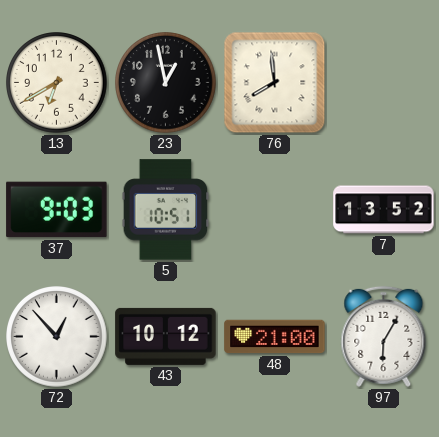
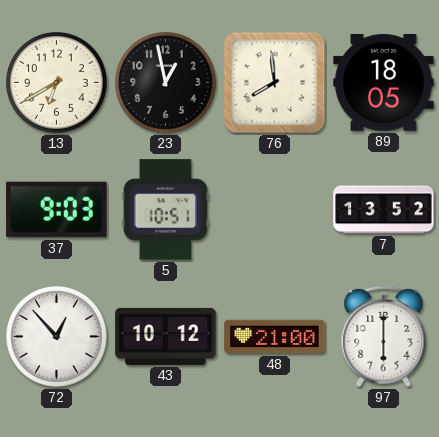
89: none -> 18:05
97: 6:05 -> 6:00
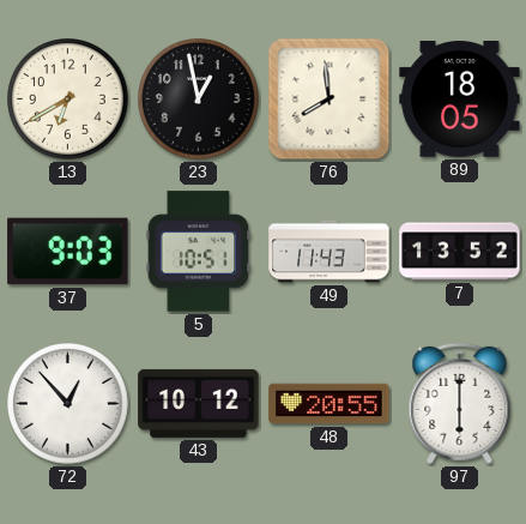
49: none -> 11:43
48: 21:00 -> 20:55
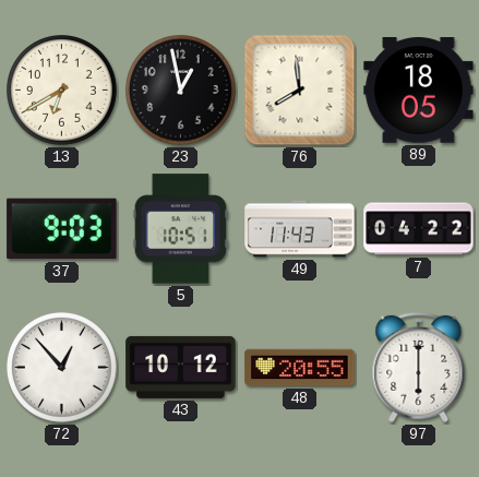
7: 13:52 -> 04:22
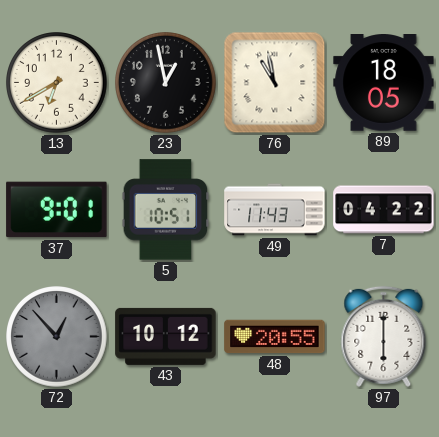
76: 7:59 -> 10:58
37: 9:03 -> 9:01
72 dial: white -> grey
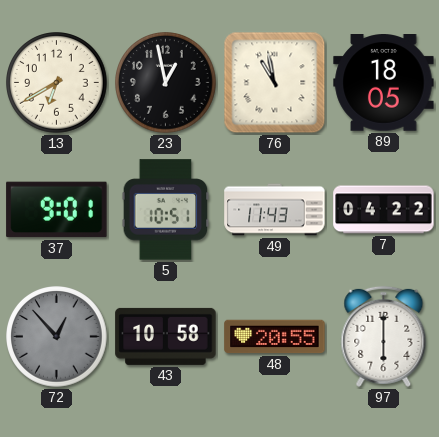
43: 10:12 -> 10:58
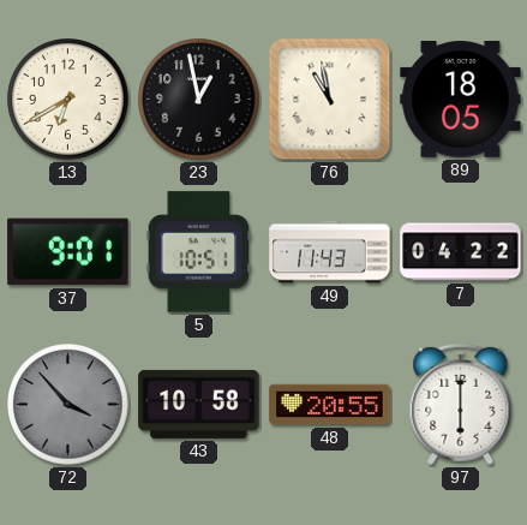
72: 12:53 -> 3:53
